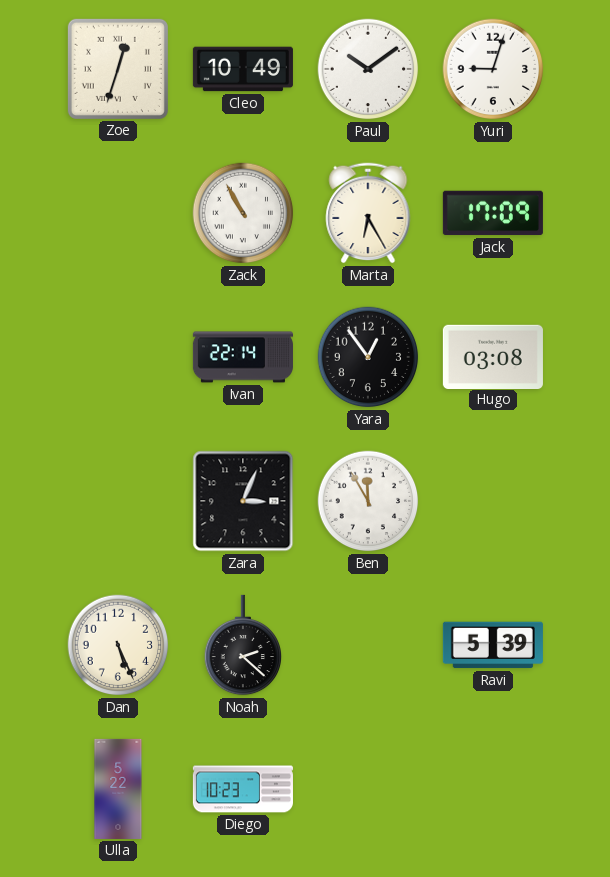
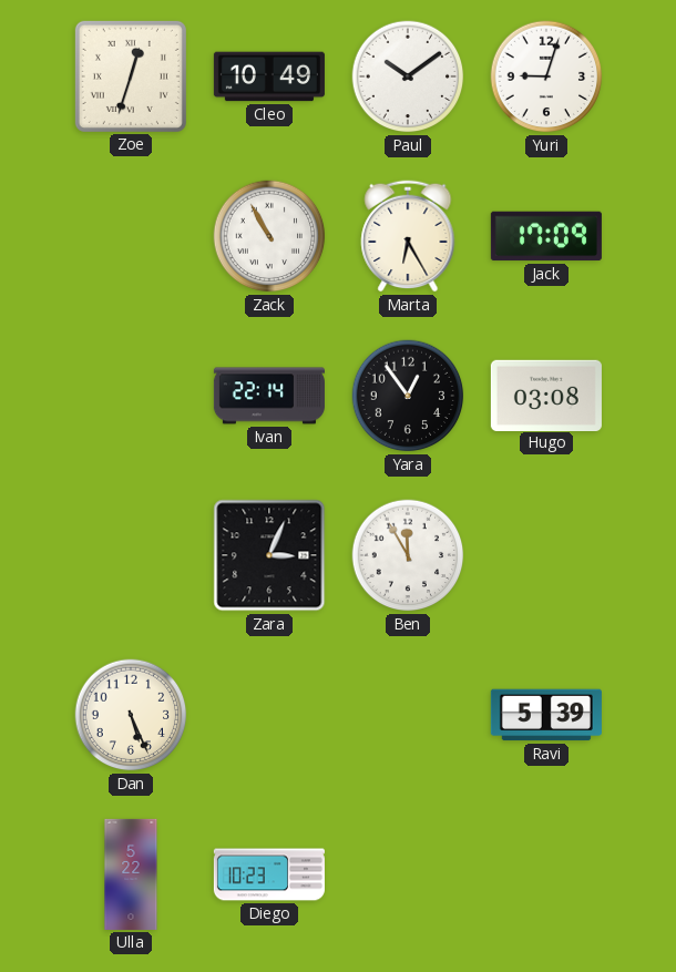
Noah: 2:22 -> none
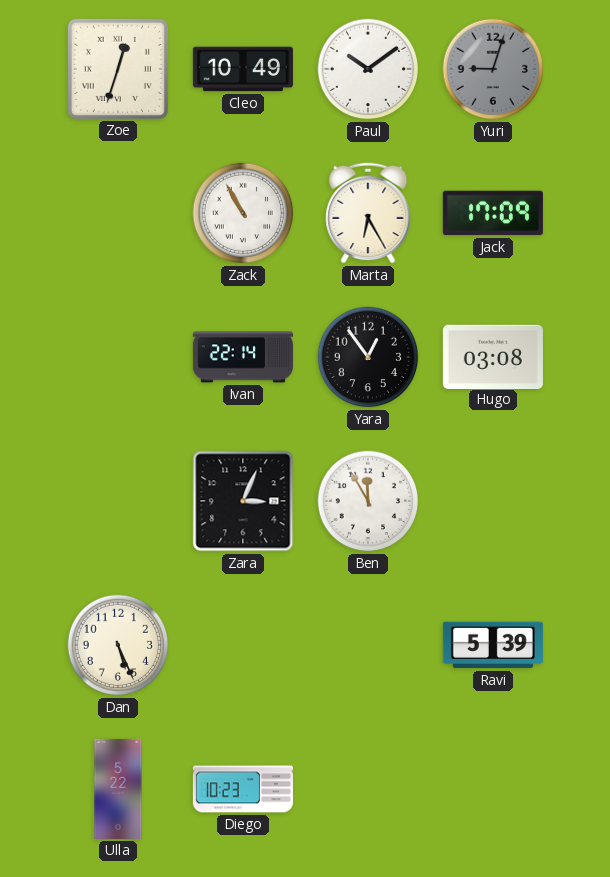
Yuri dial: white -> grey
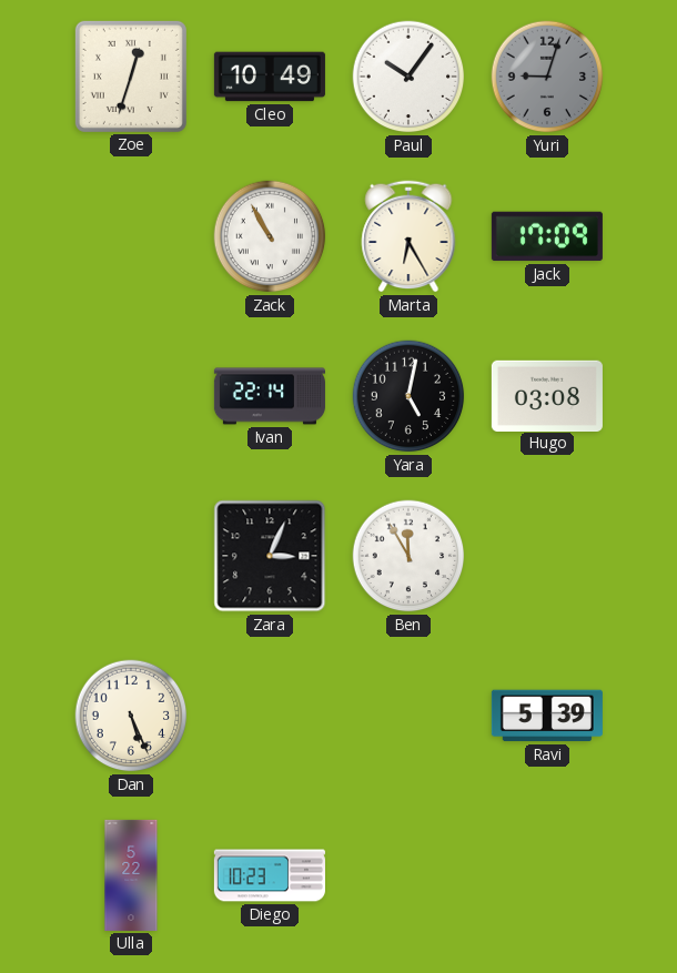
Paul: 10:09 -> 10:06
Yara: 12:54 -> 5:02
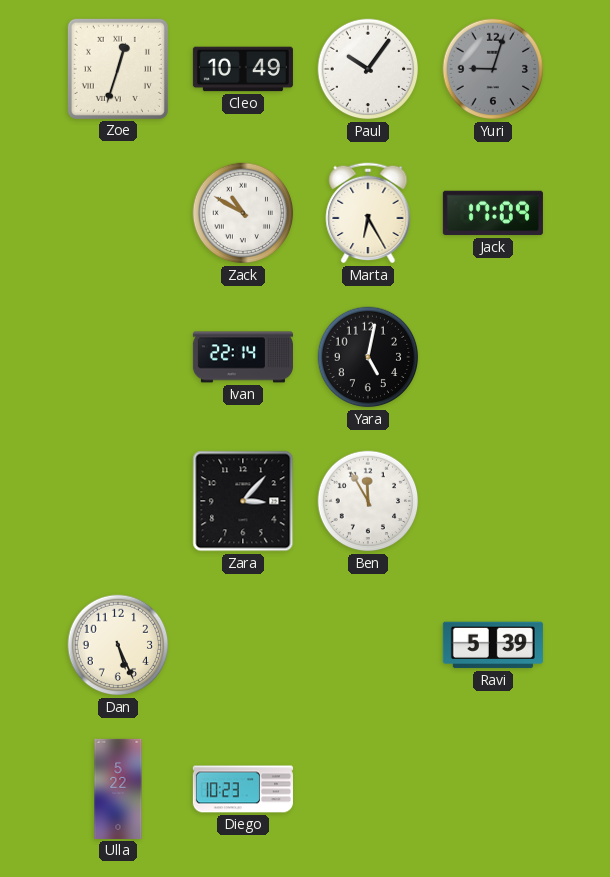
Zack: 10:55 -> 10:50
Hugo: 03:08 -> none
Zara: 3:04 -> 3:07
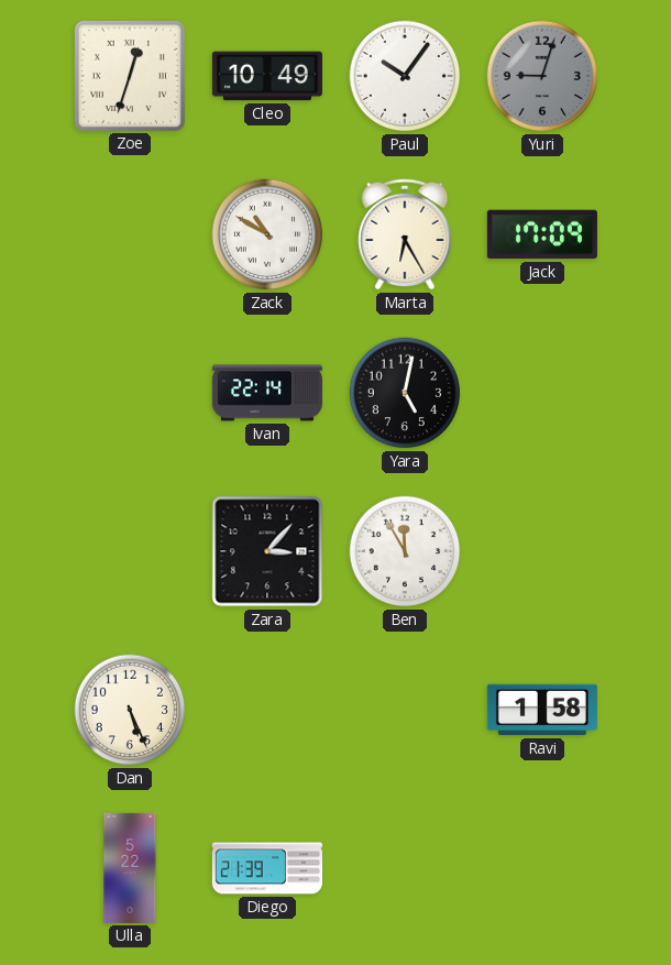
Ravi: 5:39 -> 1:58
Diego: 10:23 -> 21:39
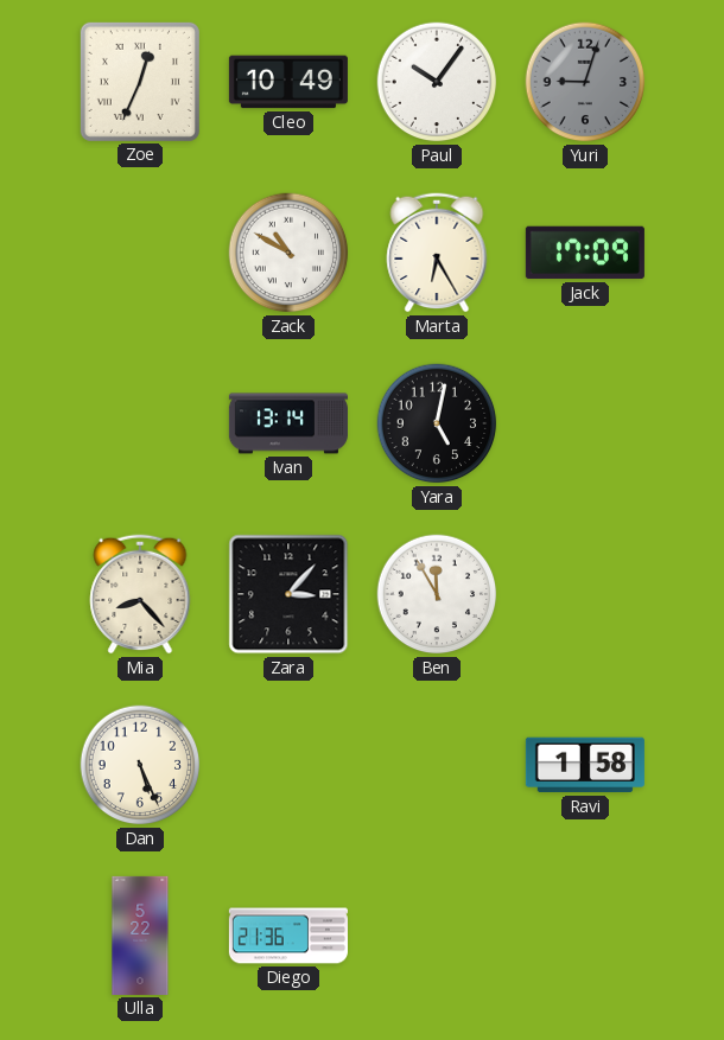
Zoe: 12:33 -> 12:34
Ivan: 22:14 -> 13:14
Mia: none -> 8:23
Diego: 21:39 -> 21:36
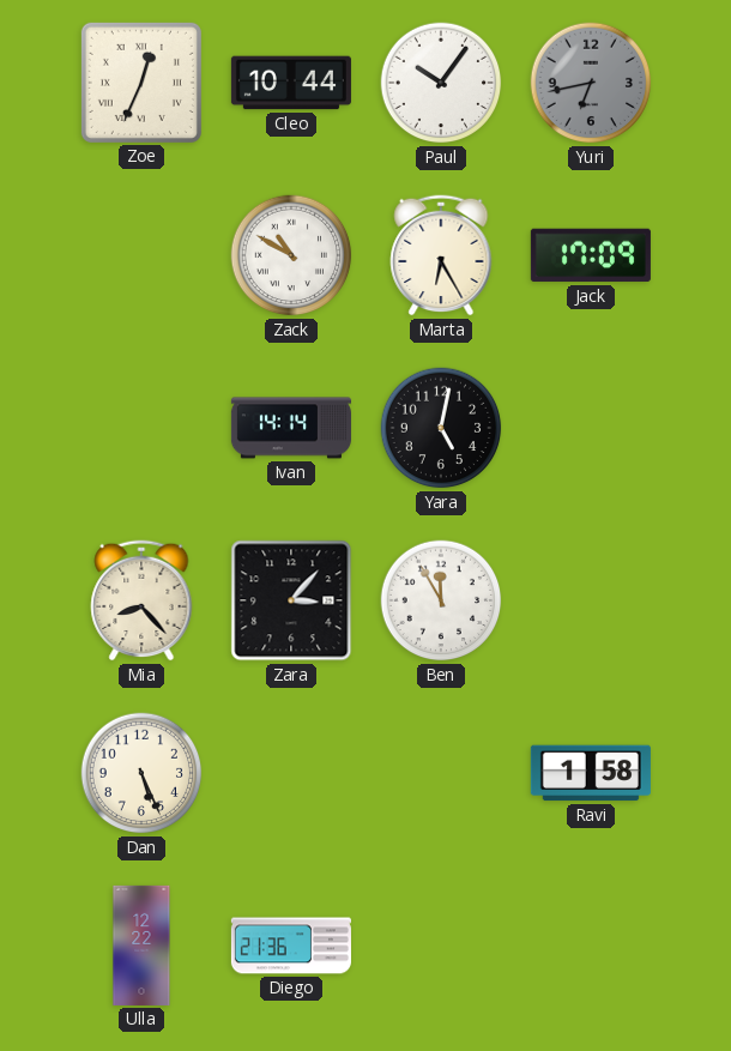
Cleo: 10:49 -> 10:44
Yuri: 9:03 -> 6:43
Ivan: 13:14 -> 14:14
Ulla: 5:22 -> 12:22
